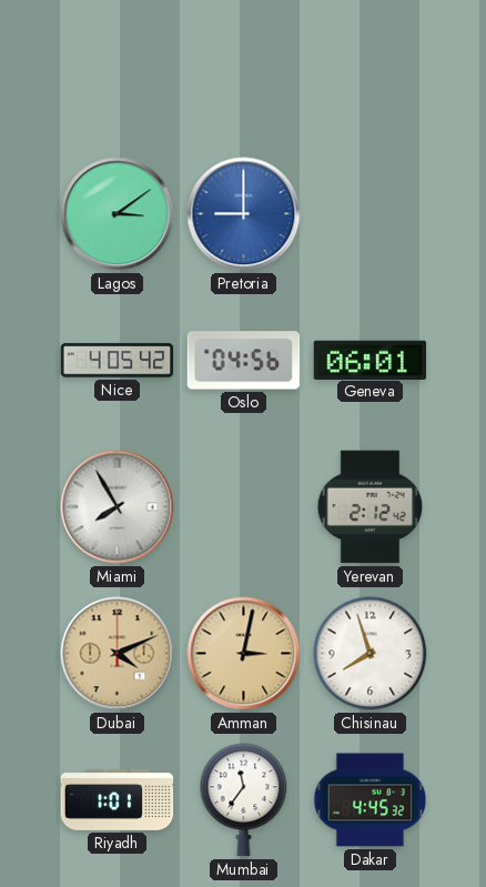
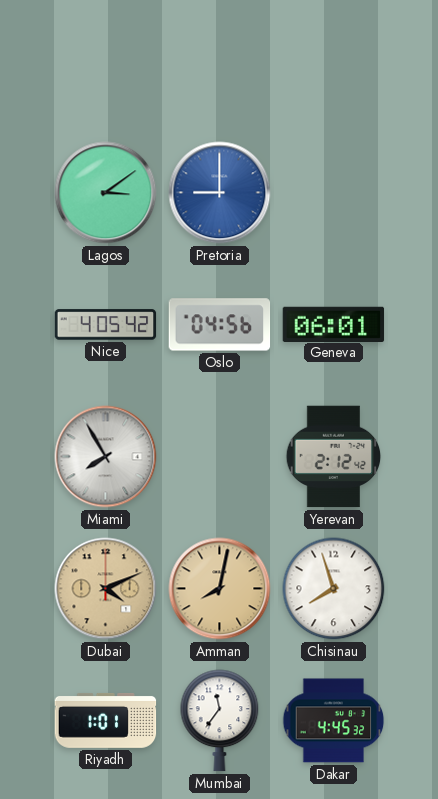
Amman: 3:02 -> 8:02
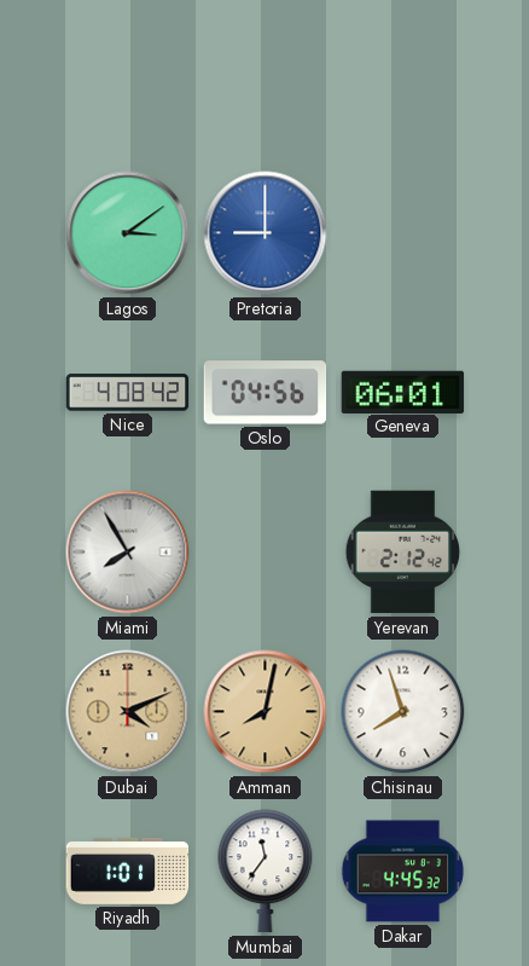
Nice: 4:05 -> 4:08
